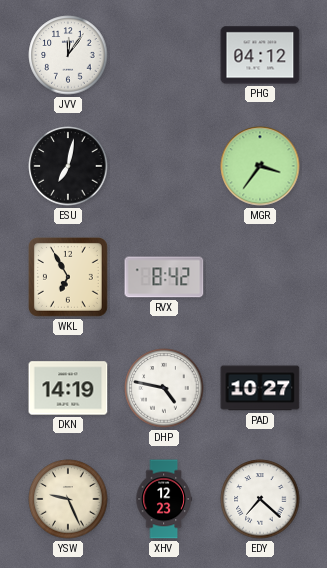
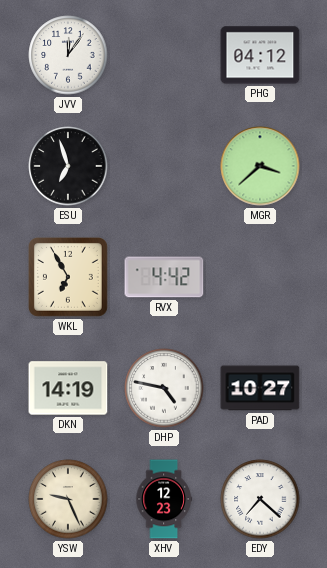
ESU: 7:02 -> 6:57
MGR: 3:36 -> 3:38
RVX: 8:42 -> 4:42
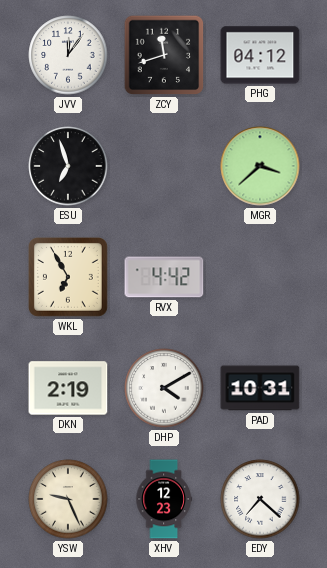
ZCY: none -> 11:42
DKN: 14:19 -> 2:19
DHP: 4:47 -> 4:10
PAD: 10:27 -> 10:31
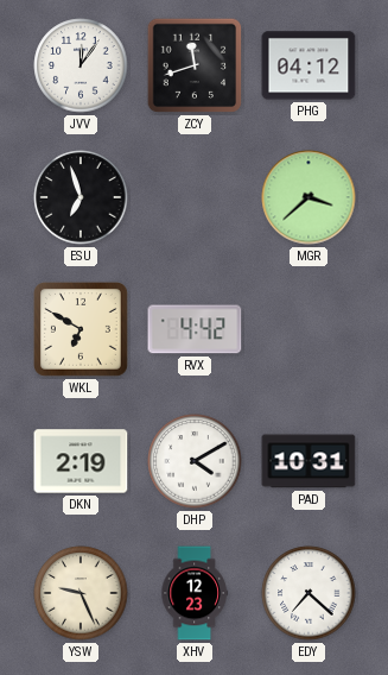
WKL: 6:55 -> 6:50
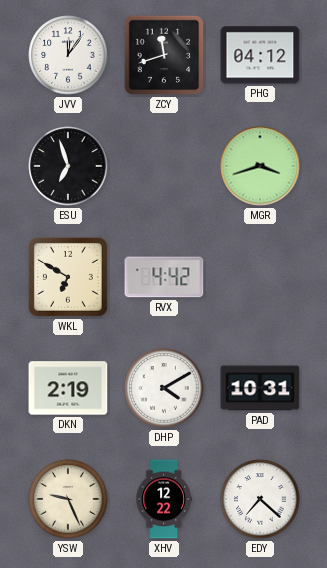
MGR: 3:38 -> 3:42
XHV: 12:23 -> 12:22
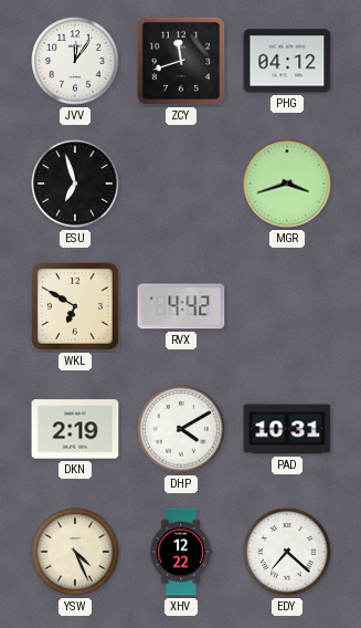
YSW: 9:26 -> 4:26
